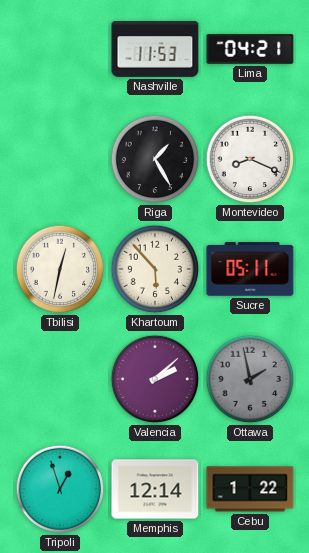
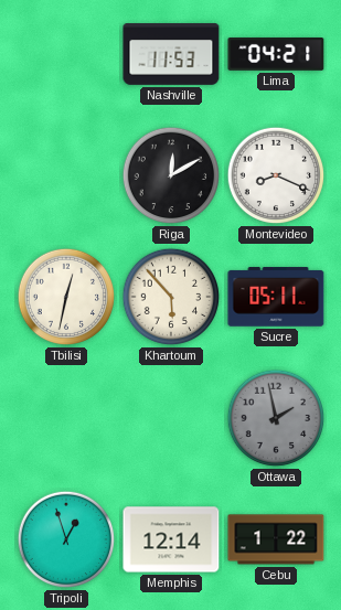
Riga: 1:25 -> 12:10
Valencia: 2:08 -> none
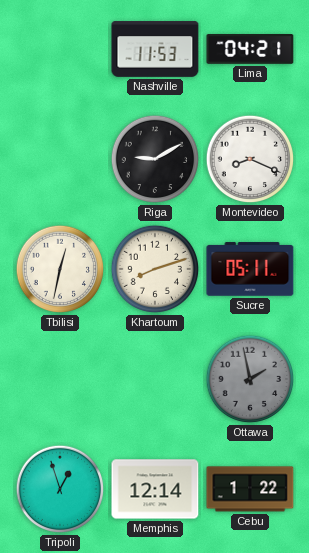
Riga: 12:10 -> 9:10
Khartoum: 5:53 -> 8:12
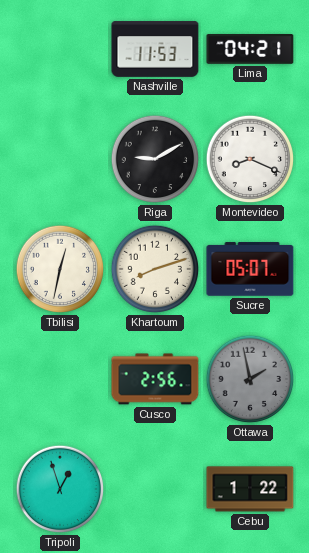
Sucre: 05:11 -> 05:07
Cusco: none -> 2:56
Memphis: 12:14 -> none
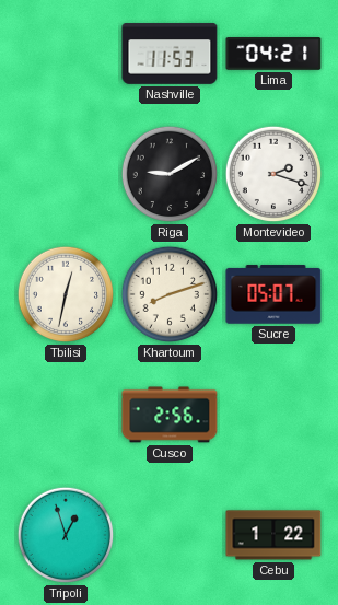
Montevideo: 8:19 -> 2:18
Ottawa: 1:58 -> none
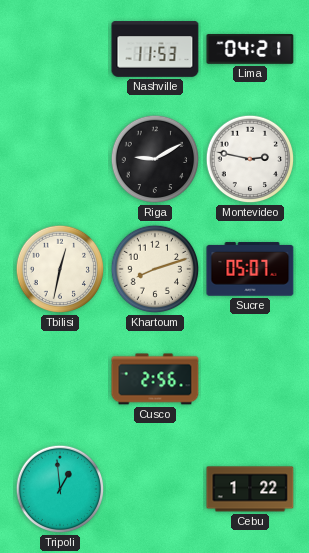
Montevideo: 2:18 -> 2:47
Tripoli: 12:57 -> 12:59
